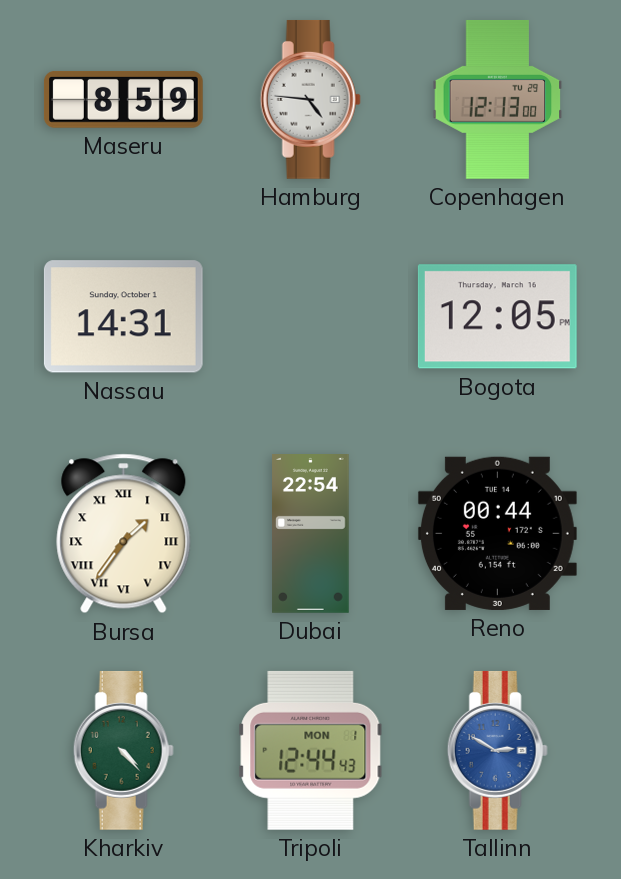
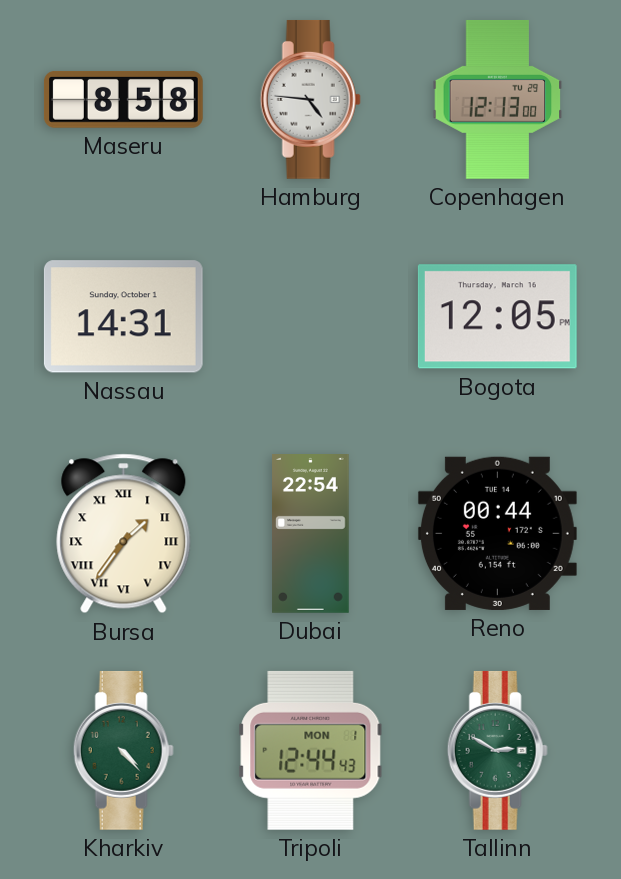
Maseru: 8:59 -> 8:58
Tallinn dial: blue -> green
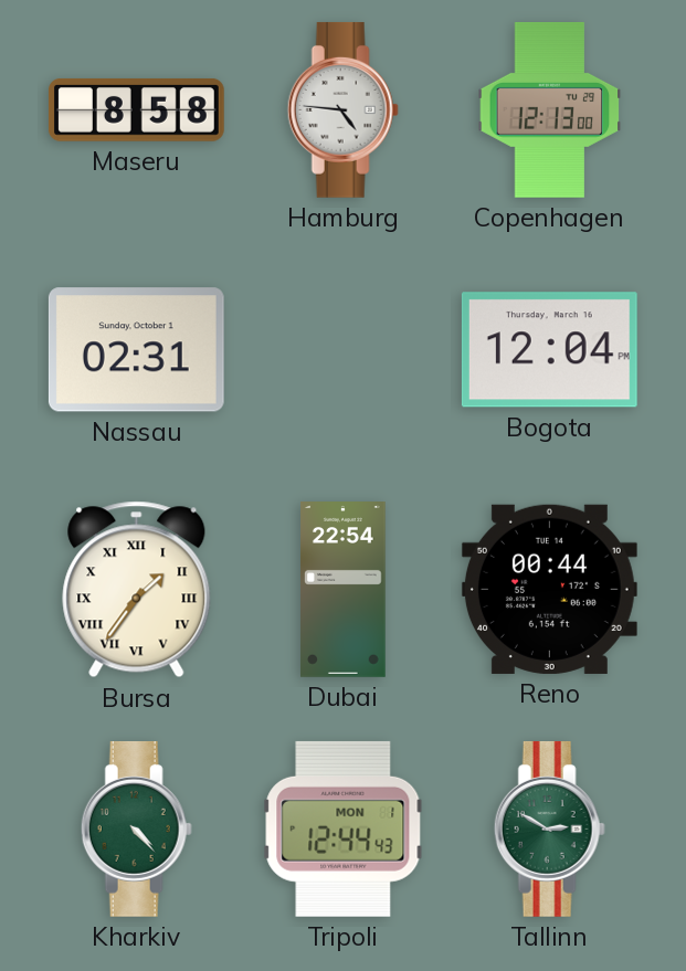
Nassau: 14:31 -> 02:31
Bogota: 12:05 -> 12:04
